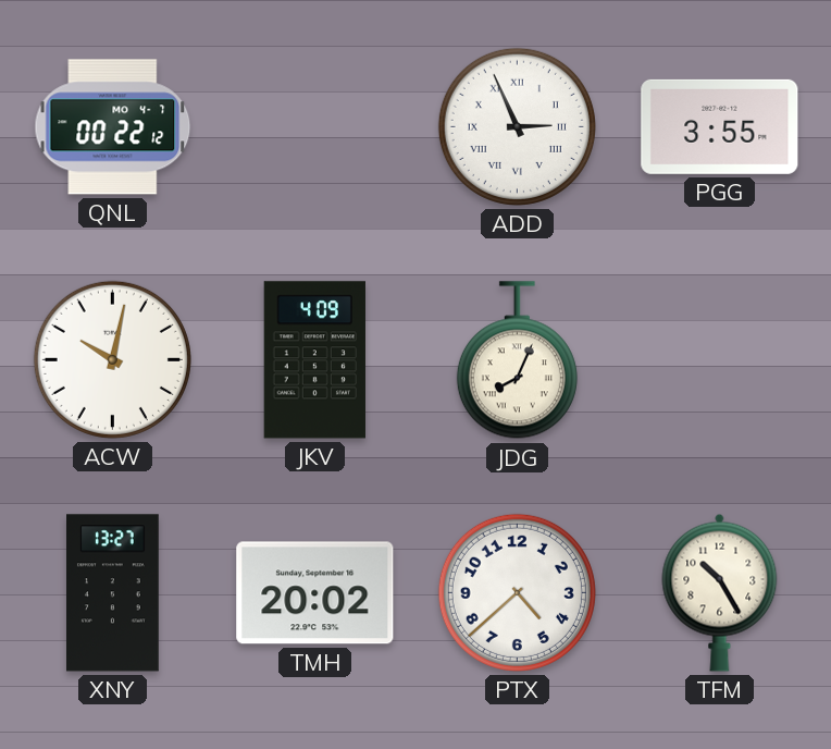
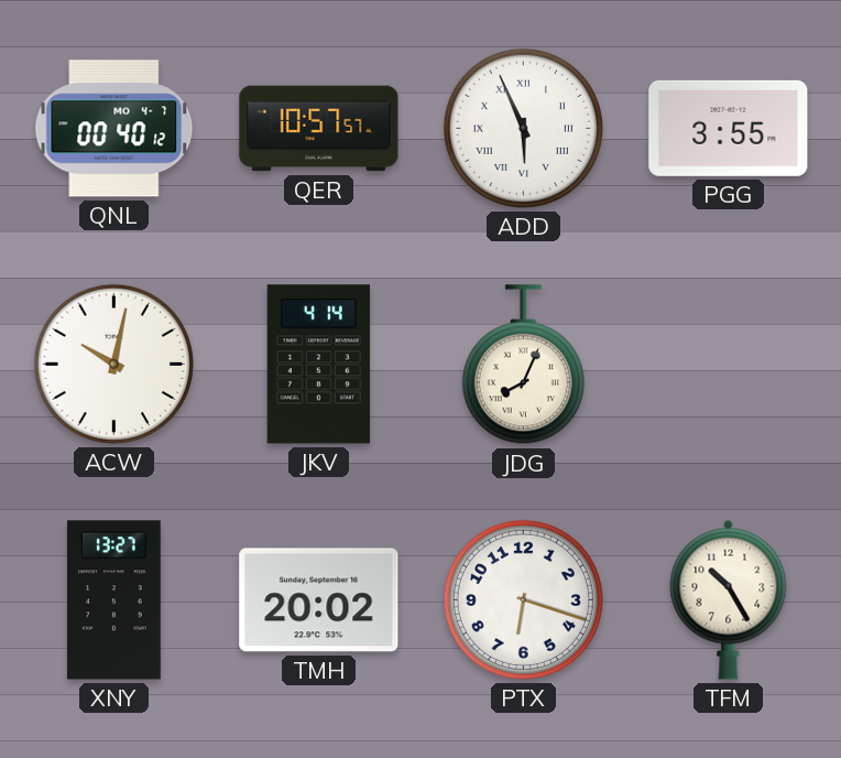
QNL: 00:22 -> 00:40
QER: none -> 10:57
ADD: 2:56 -> 5:56
JKV: 4:09 -> 4:14
PTX: 4:38 -> 6:18
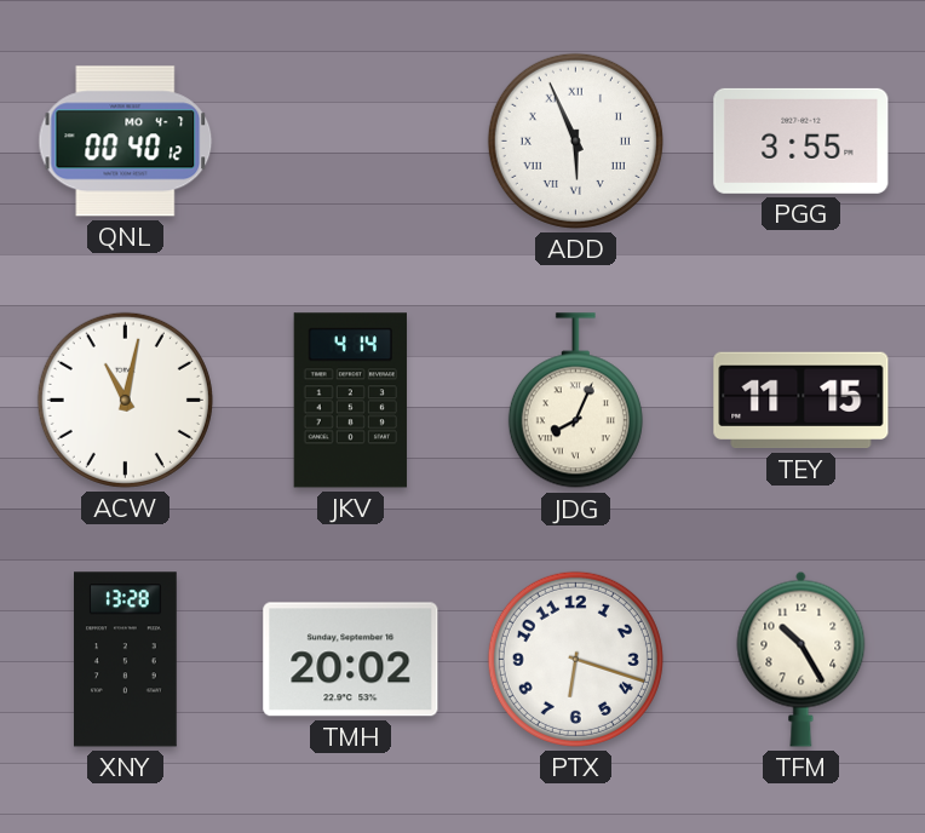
QER: 10:57 -> none
ACW: 10:02 -> 11:02
TEY: none -> 11:15
XNY: 13:27 -> 13:28
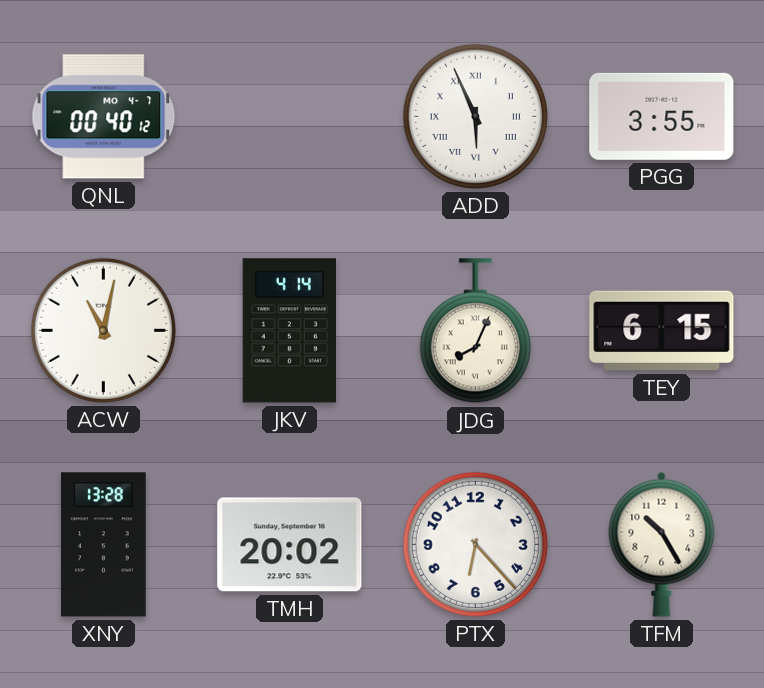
TEY: 11:15 -> 6:15
PTX: 6:18 -> 6:23
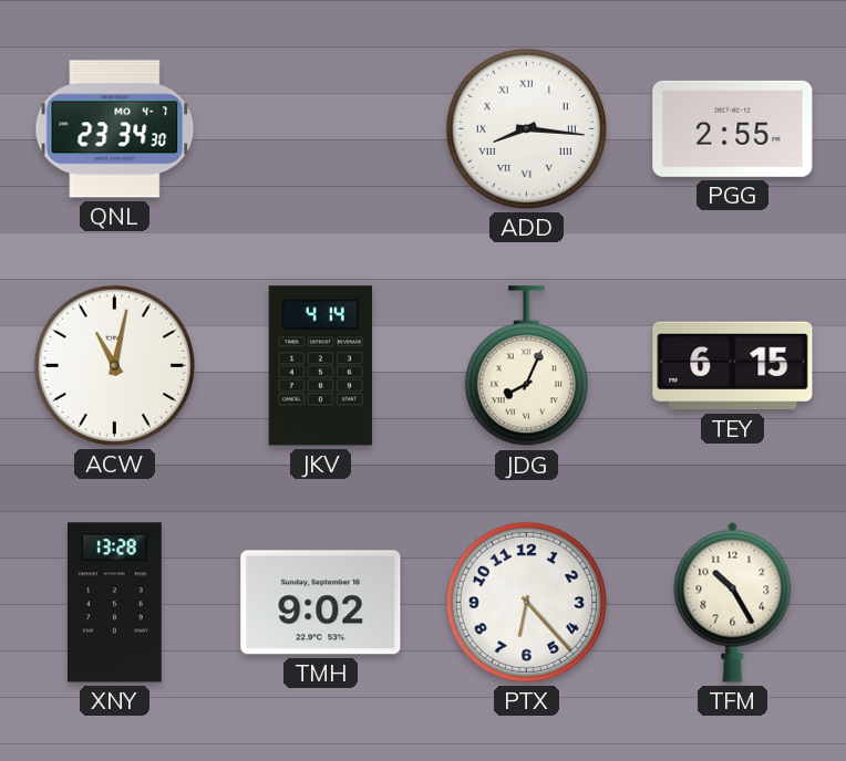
QNL: 00:40 -> 23:34
ADD: 5:56 -> 8:16
PGG: 3:55 -> 2:55
TMH: 20:02 -> 9:02
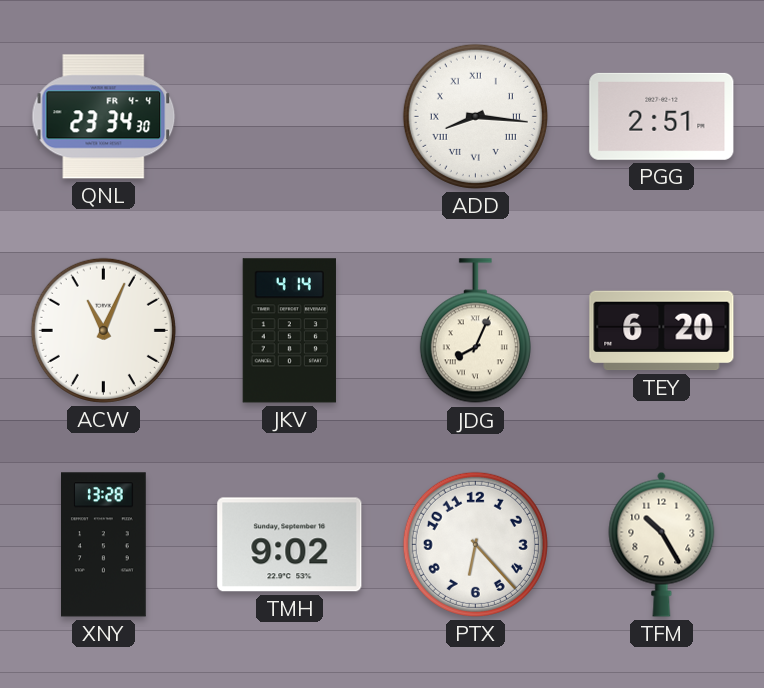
QNL date: MO 4-7 -> FR 4-4
PGG: 2:55 -> 2:51
ACW: 11:02 -> 11:04
TEY: 6:15 -> 6:20
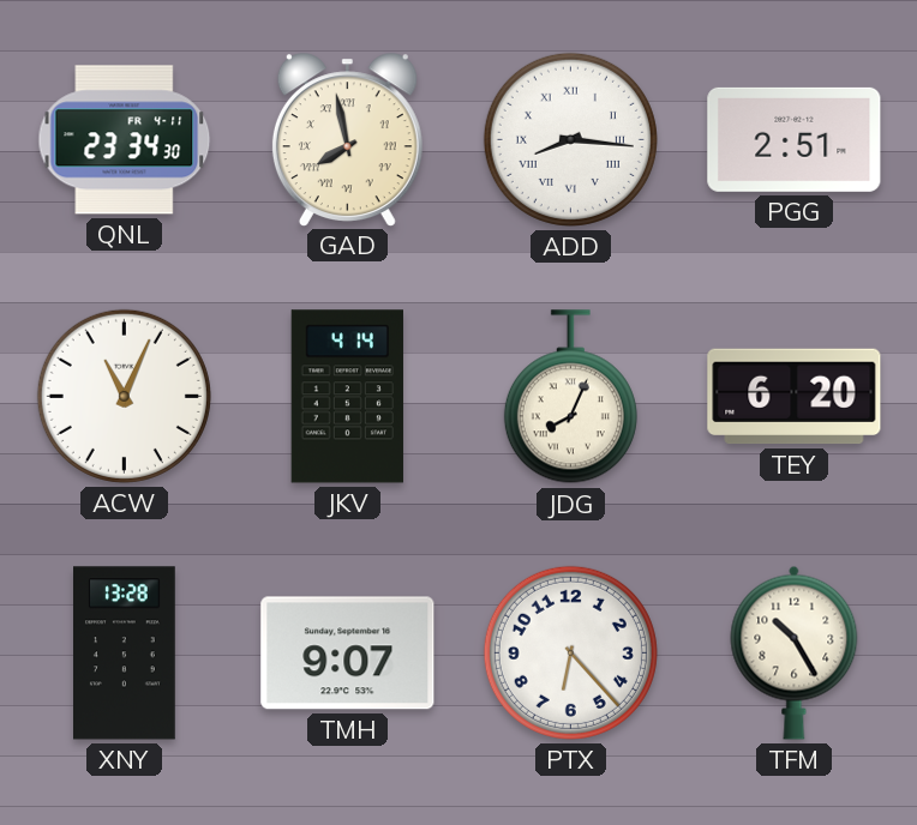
QNL date: FR 4-4 -> FR 4-11
GAD: none -> 7:58
TMH: 9:02 -> 9:07
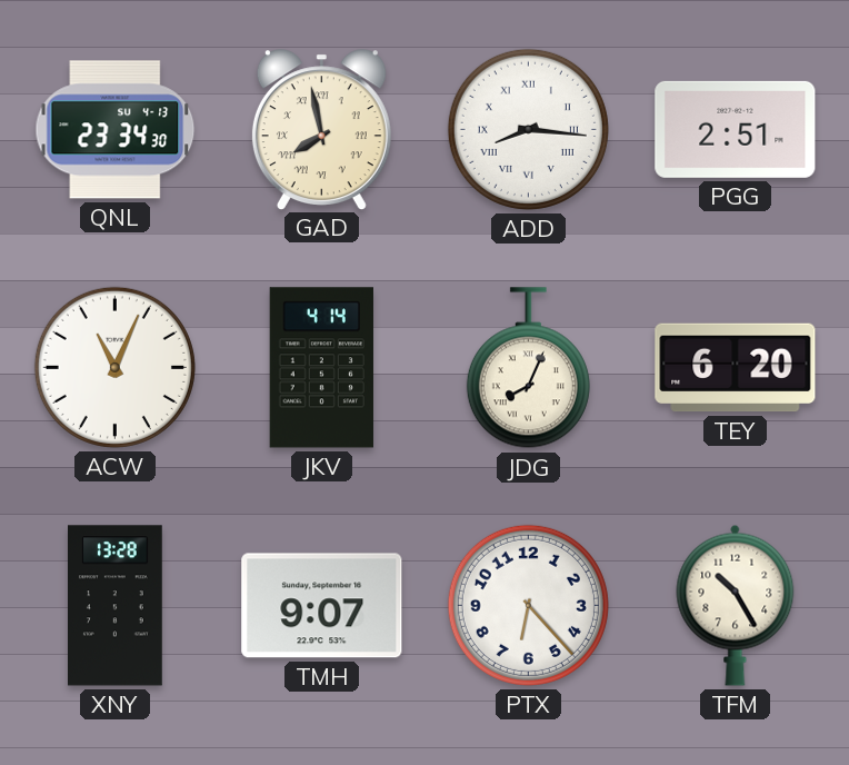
QNL date: FR 4-11 -> SU 4-13
